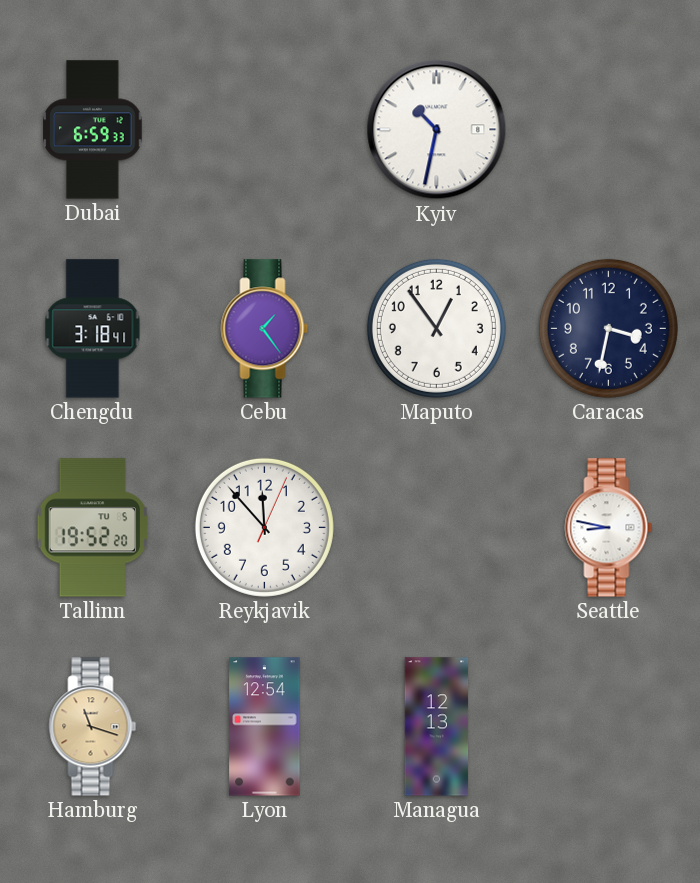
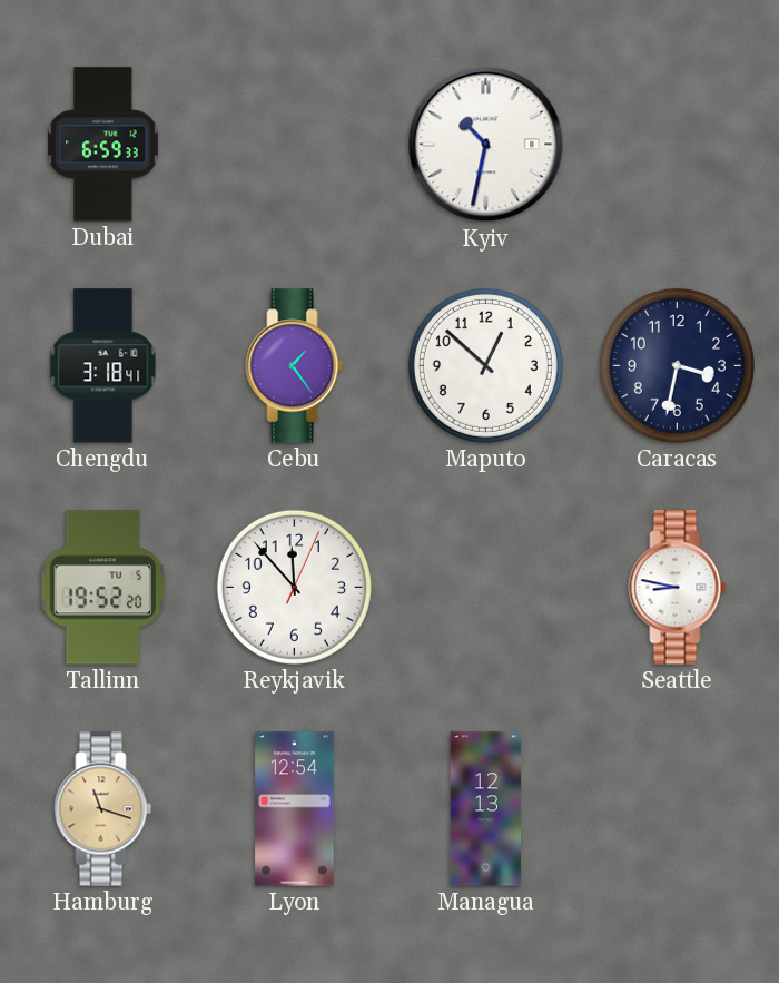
Maputo: 12:54 -> 12:52
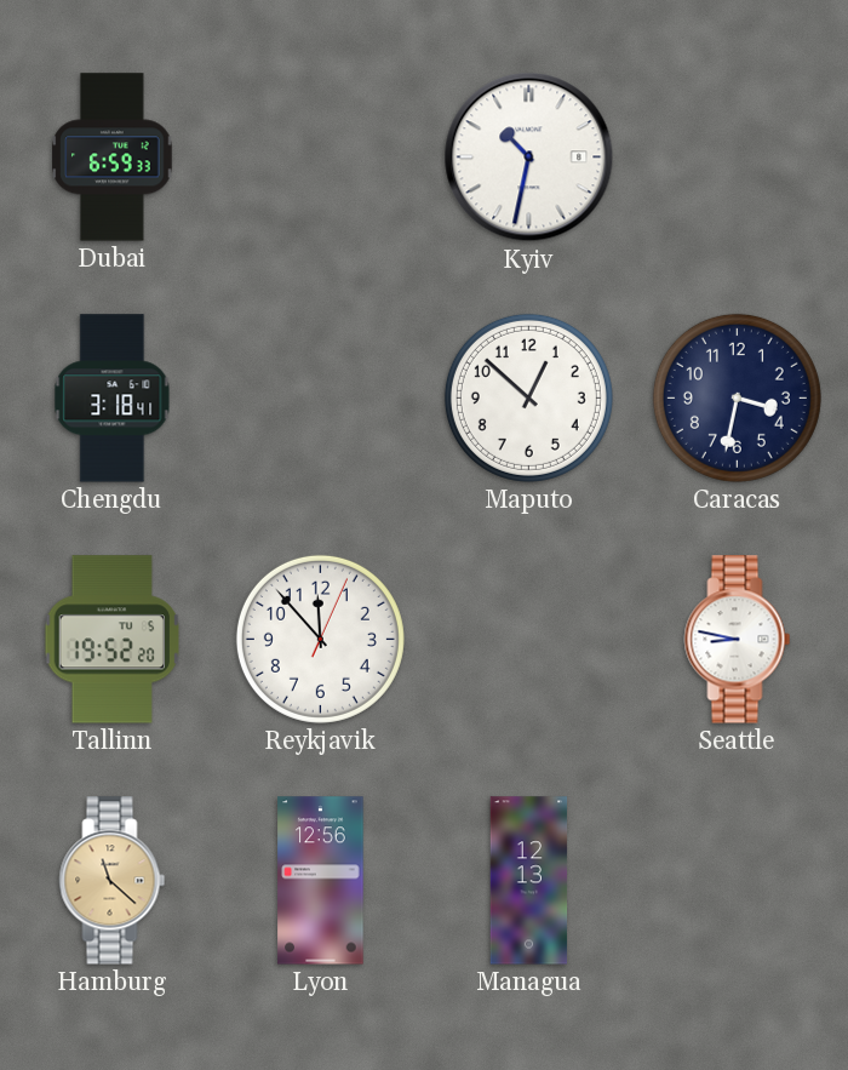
Cebu: 1:24 -> none
Hamburg: 11:18 -> 11:22
Lyon: 12:54 -> 12:56
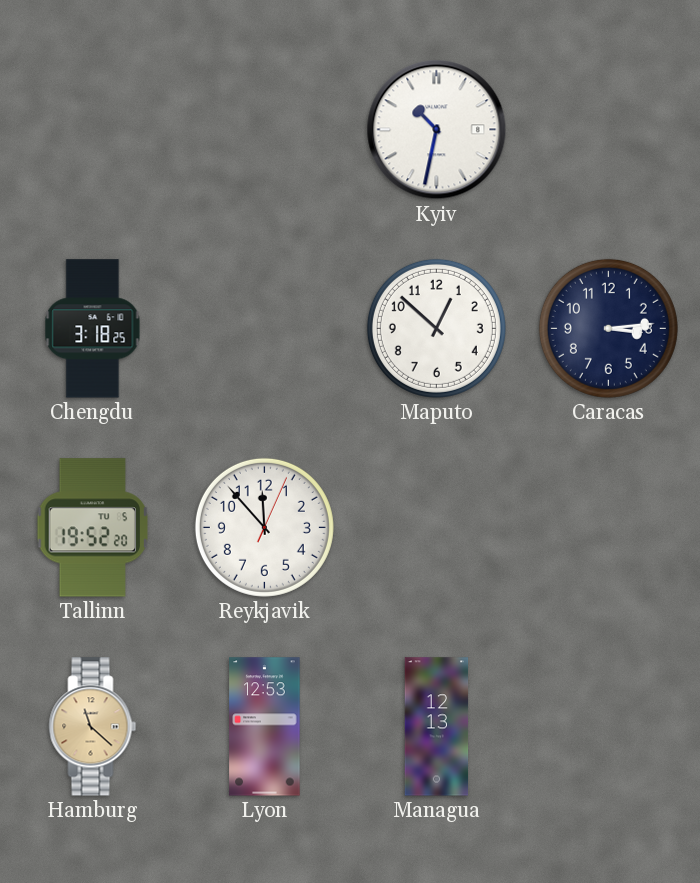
Dubai: 6:59 -> none
Chengdu: 3:18:41 -> 3:18:25
Caracas: 3:32 -> 3:14
Seattle: 8:47 -> none
Lyon: 12:56 -> 12:53
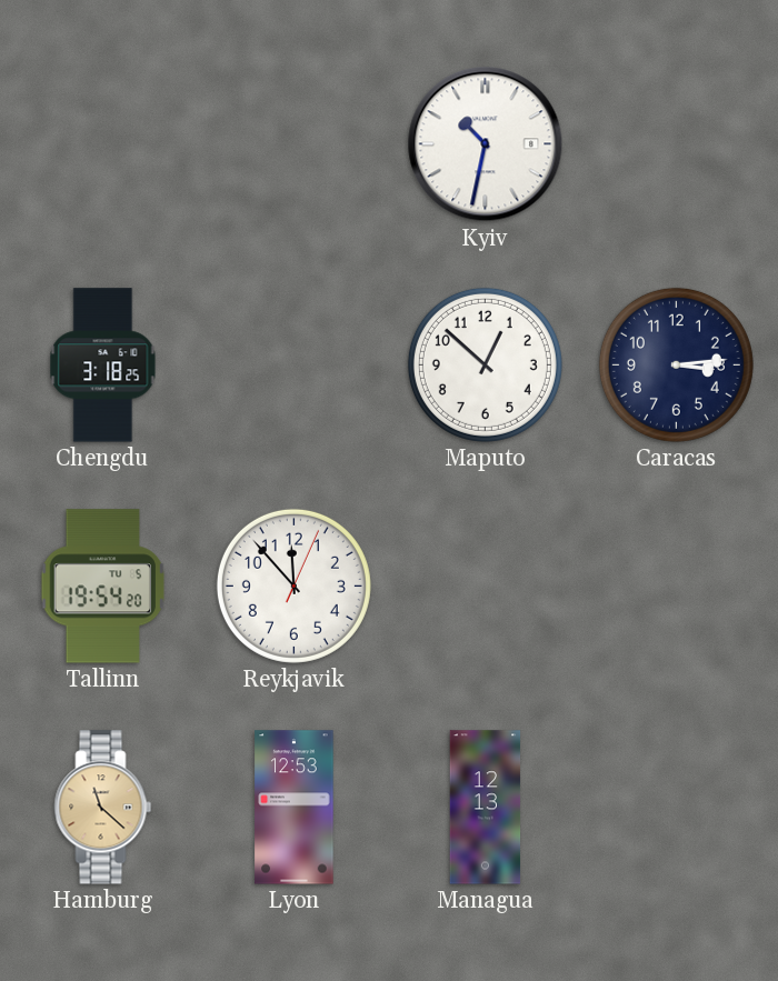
Tallinn: 19:52 -> 19:54
